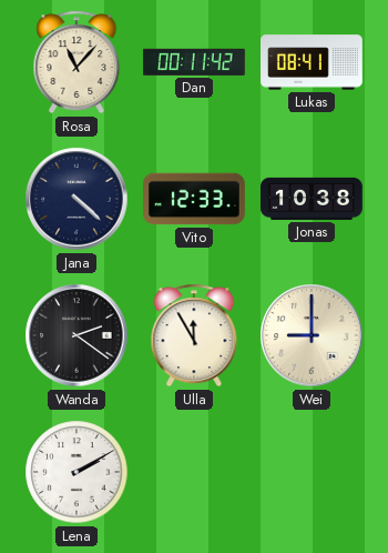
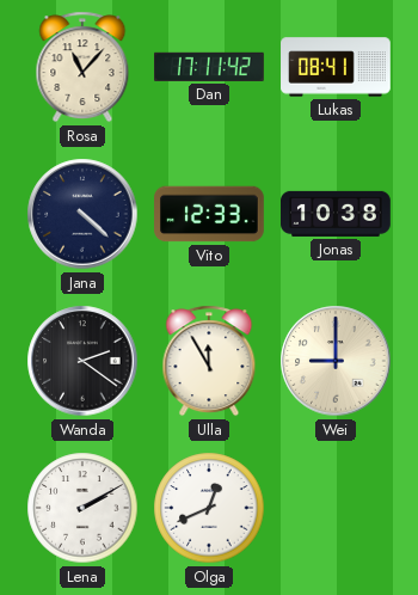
Dan: 00:11 -> 17:11
Olga: none -> 12:41
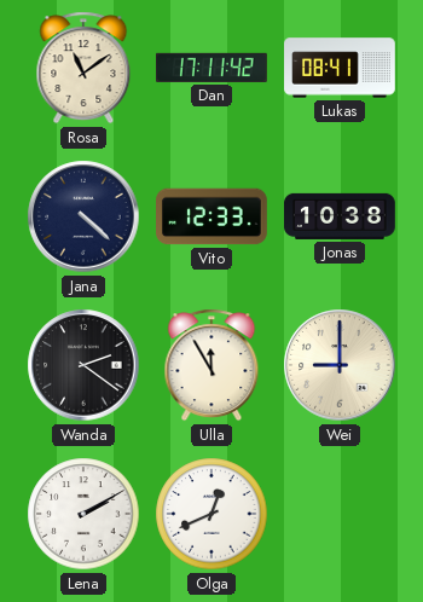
Rosa: 11:07 -> 11:09
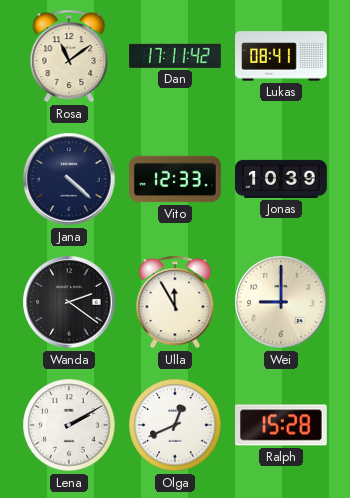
Jonas: 10:38 -> 10:39
Ralph: none -> 15:28
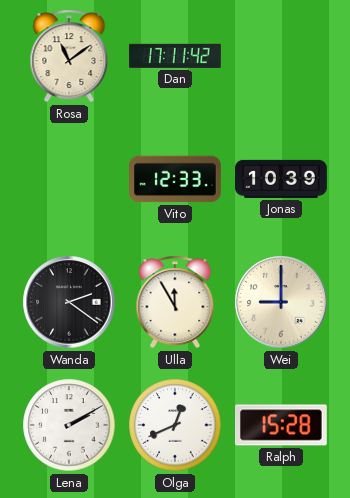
Lukas: 08:41 -> none
Jana: 4:22 -> none
